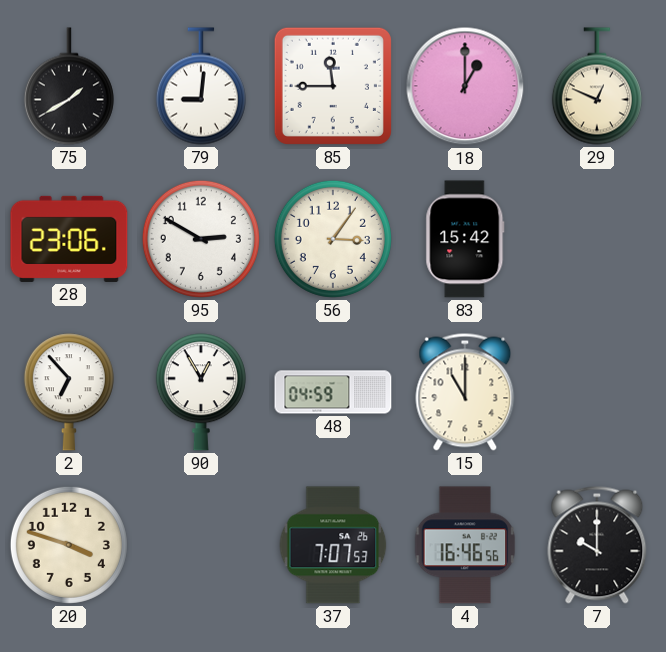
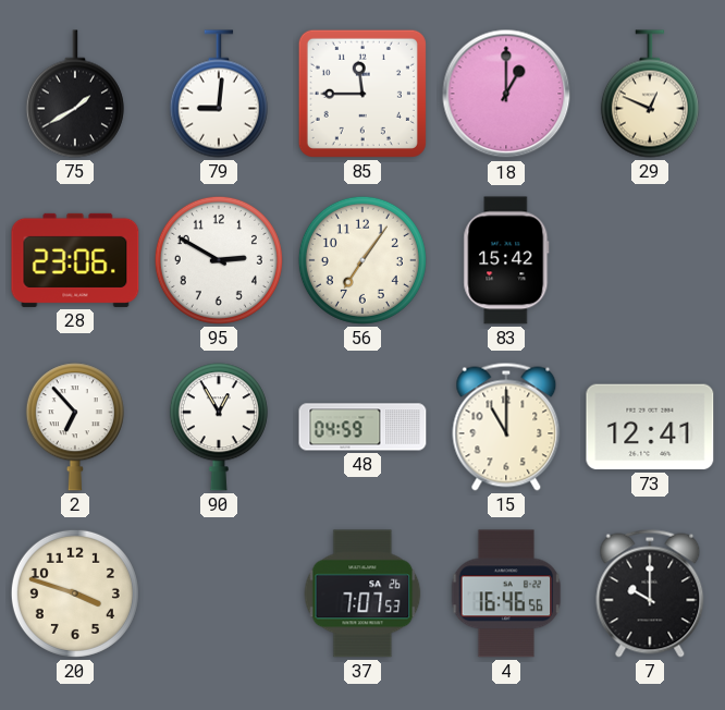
56: 3:06 -> 7:06
73: none -> 12:41
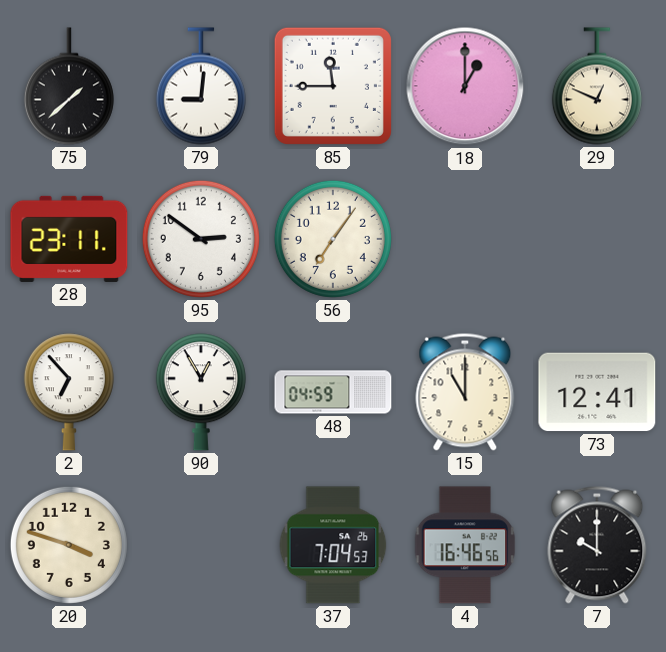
75: 1:40 -> 1:38
28: 23:06 -> 23:11
95: 2:50 -> 2:51
83: 15:42 -> none
37: 7:07 -> 7:04
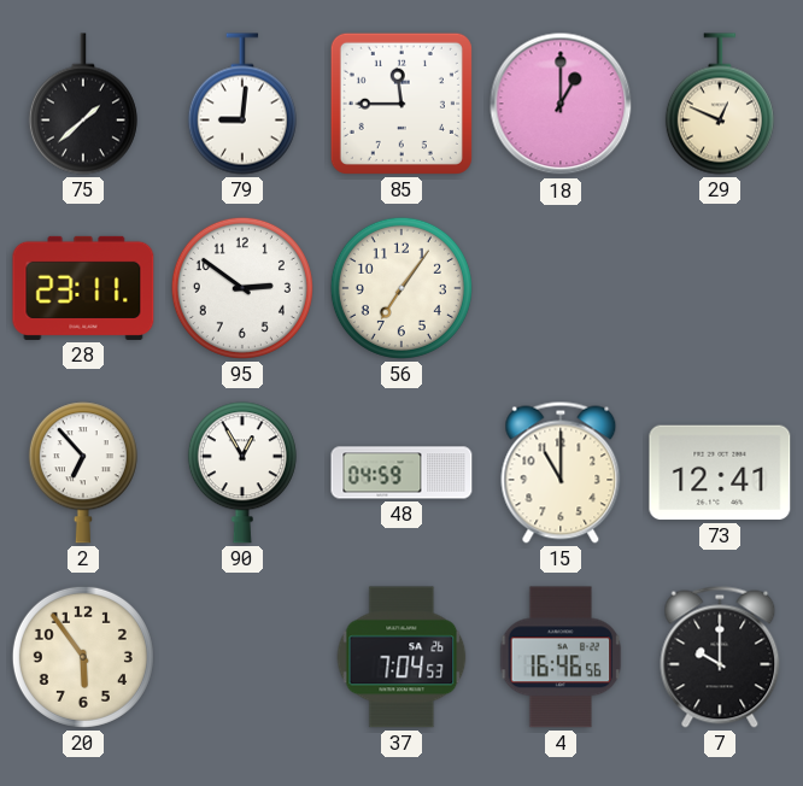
20: 3:48 -> 5:54
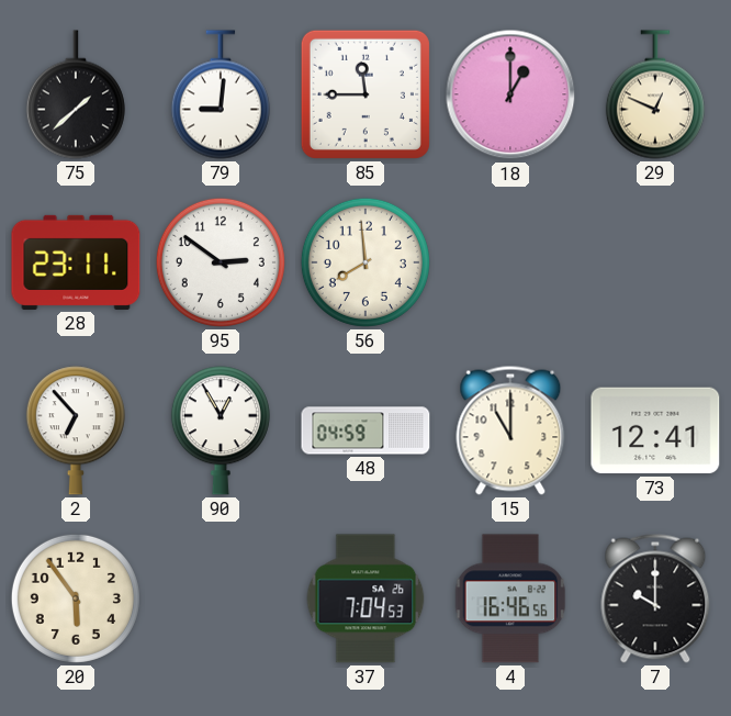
56: 7:06 -> 7:59
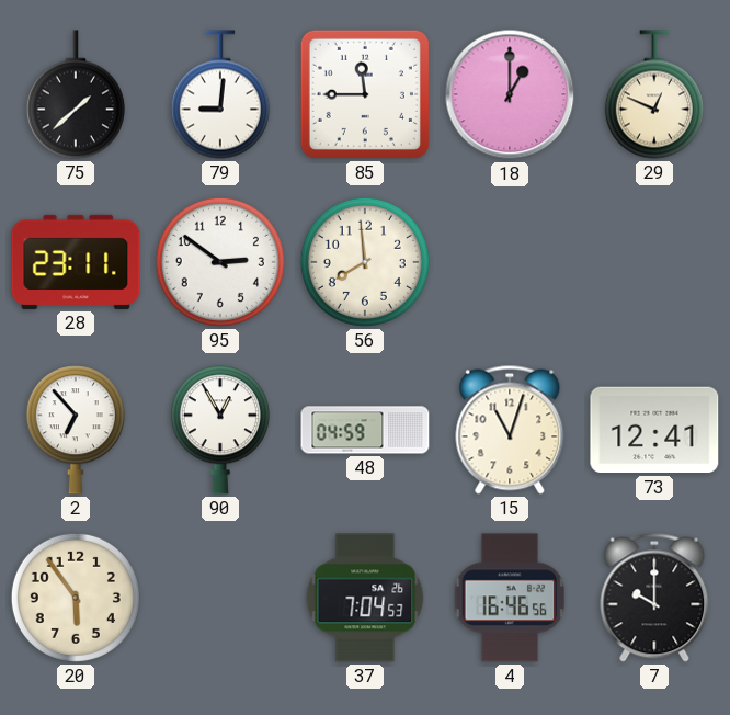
15: 11:00 -> 11:03
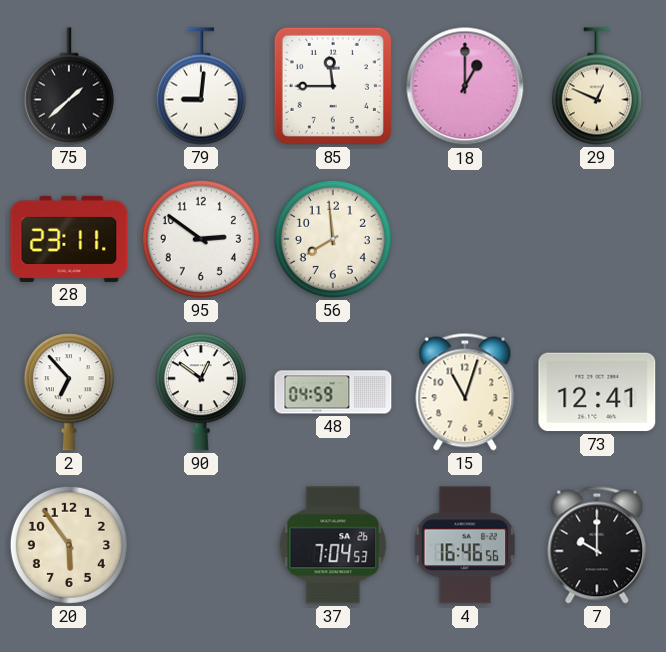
90: 12:55 -> 12:51
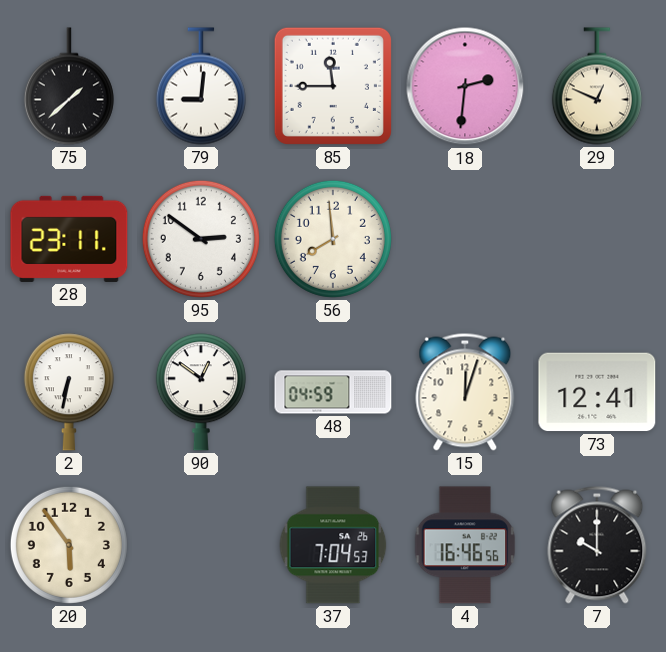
18: 1:00 -> 2:31
2: 6:53 -> 6:32
15: 11:03 -> 12:03
